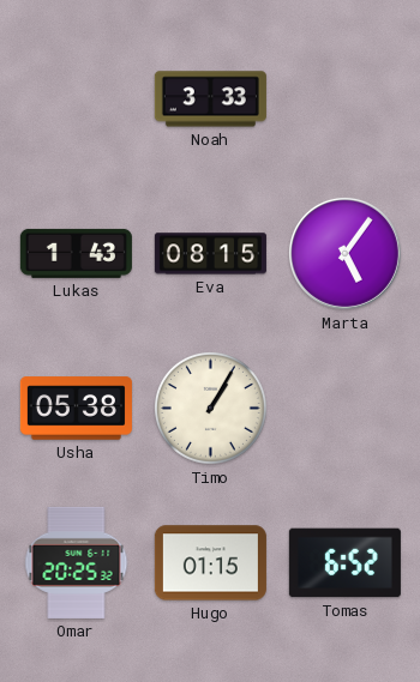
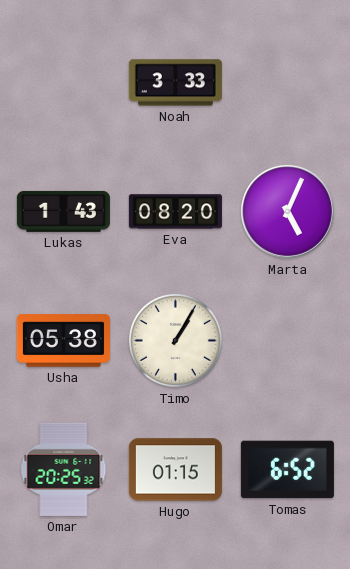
Eva: 08:15 -> 08:20
Marta: 5:06 -> 5:04
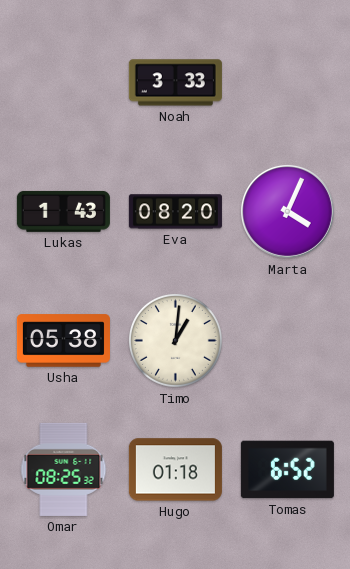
Marta: 5:04 -> 4:04
Timo: 1:05 -> 1:01
Omar: 20:25 -> 08:25
Hugo: 01:15 -> 01:18
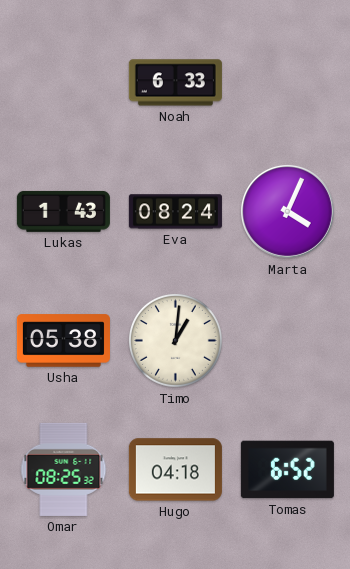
Noah: 3:33 -> 6:33
Eva: 08:20 -> 08:24
Hugo: 01:18 -> 04:18
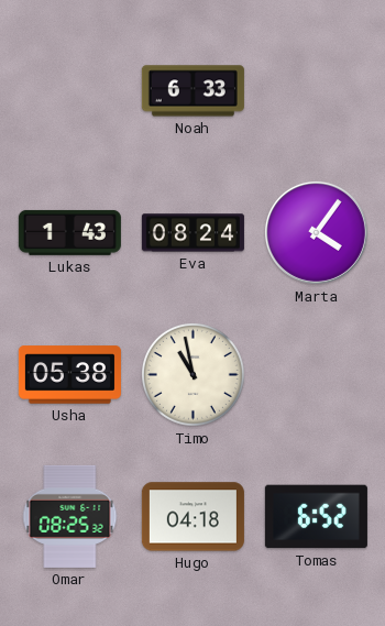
Marta: 4:04 -> 4:06
Timo: 1:01 -> 10:58
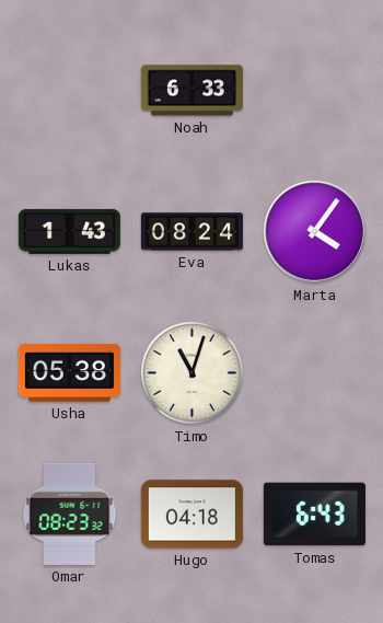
Timo: 10:58 -> 11:03
Omar: 08:25 -> 08:23
Tomas: 6:52 -> 6:43
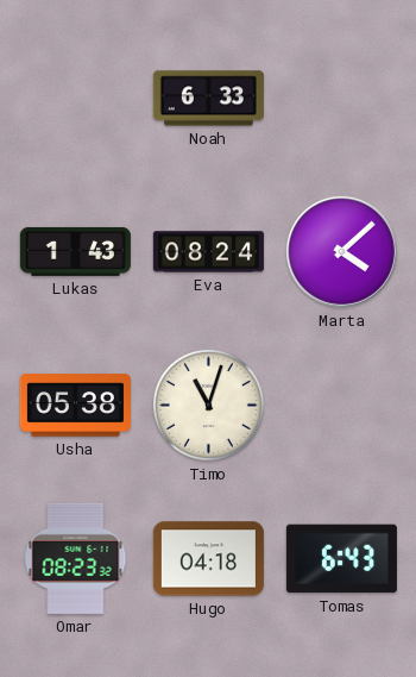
Marta: 4:06 -> 4:08
